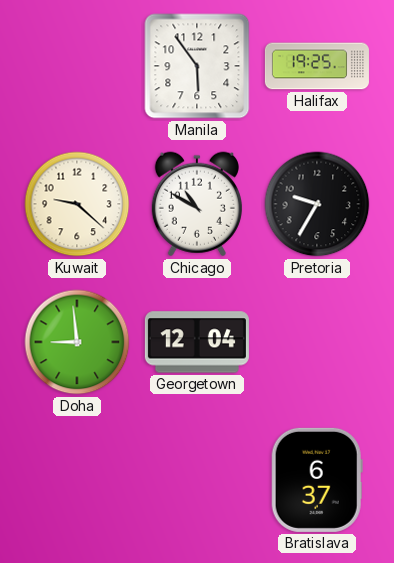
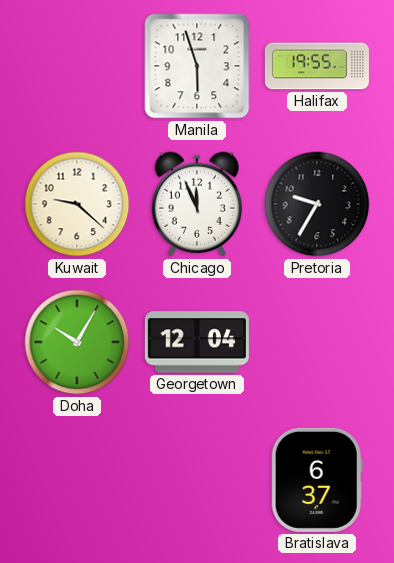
Manila: 5:54 -> 5:57
Halifax: 19:25 -> 19:55
Chicago: 10:50 -> 11:56
Doha: 8:59 -> 10:05
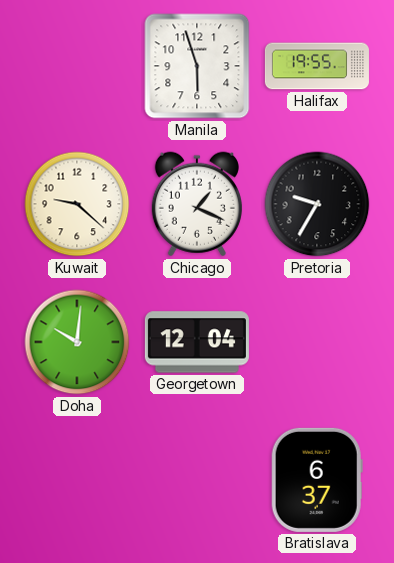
Chicago: 11:56 -> 1:19
Doha: 10:05 -> 10:01
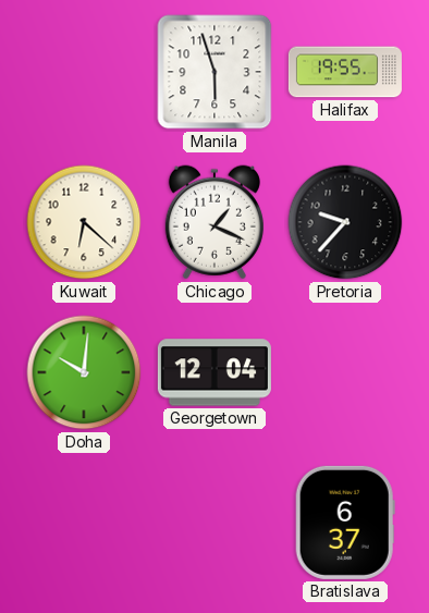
Kuwait: 9:22 -> 6:22
Pretoria: 9:35 -> 9:37
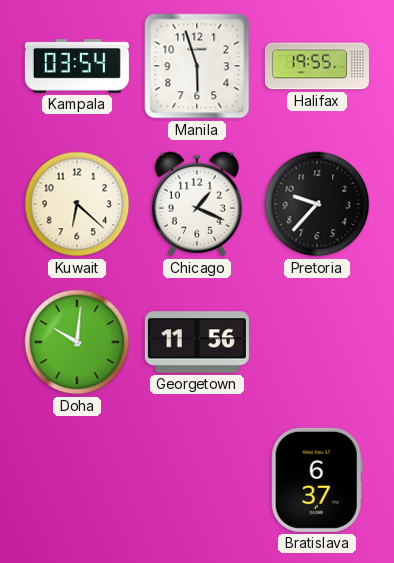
Kampala: none -> 03:54
Georgetown: 12:04 -> 11:56
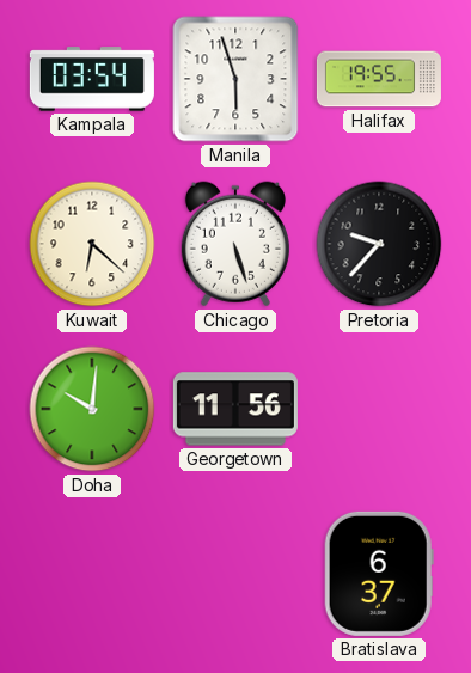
Chicago: 1:19 -> 5:27
